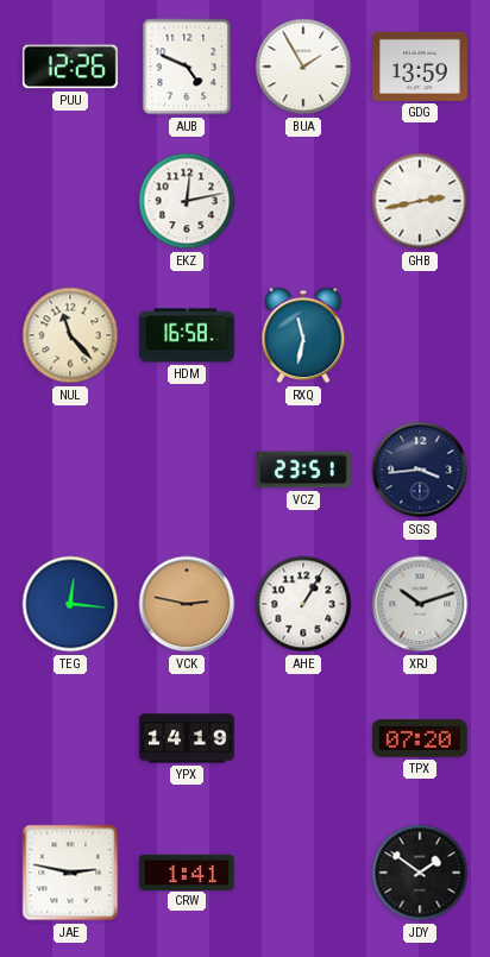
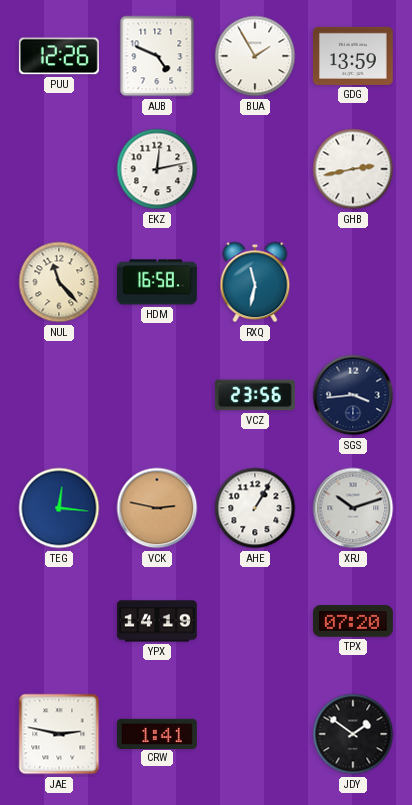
VCZ: 23:51 -> 23:56
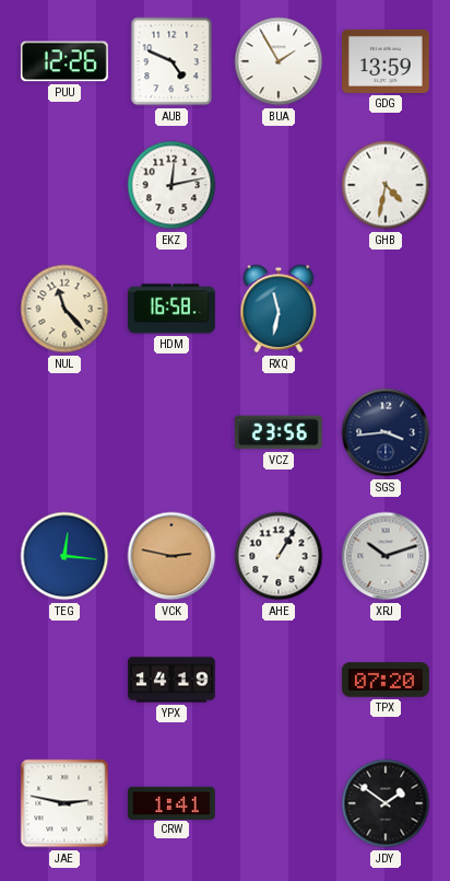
GHB: 2:43 -> 4:32
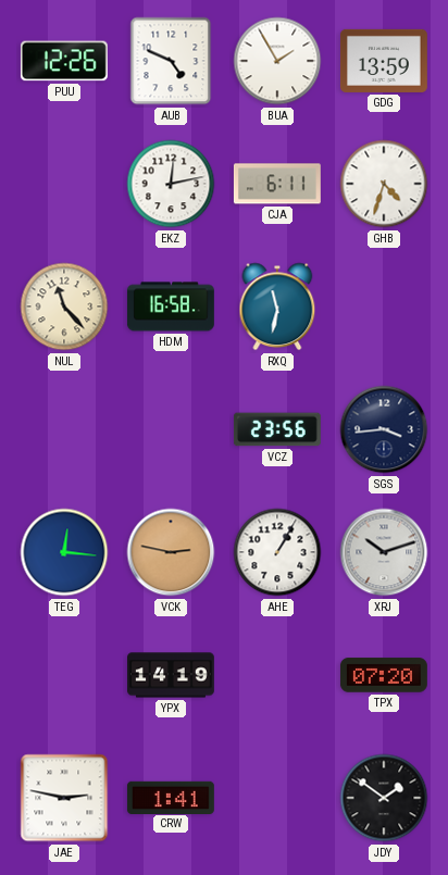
CJA: none -> 6:11
GHB: 4:32 -> 4:33
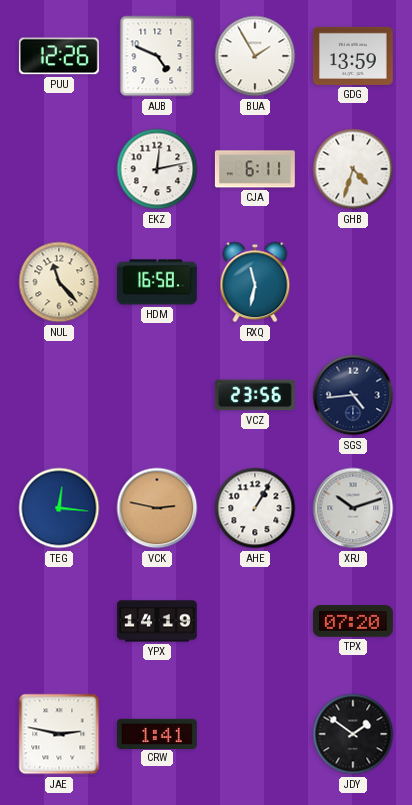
SGS: 3:44 -> 4:44
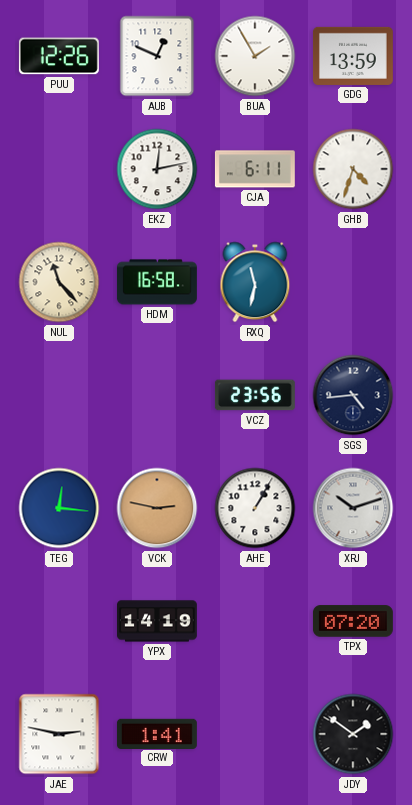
AUB: 4:49 -> 12:49
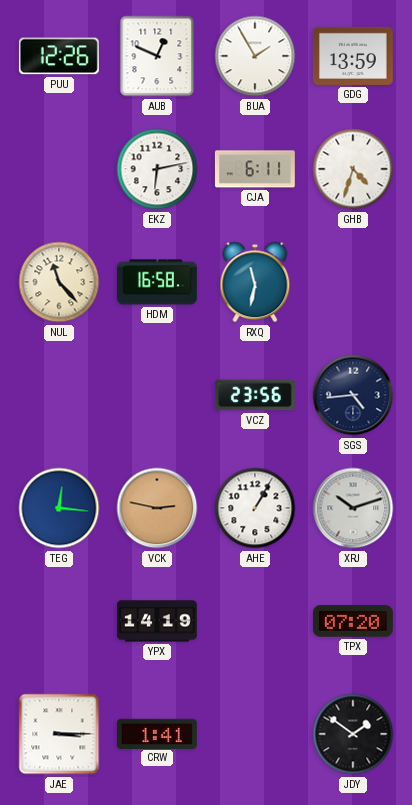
EKZ: 12:13 -> 6:13
JAE: 2:47 -> 3:15
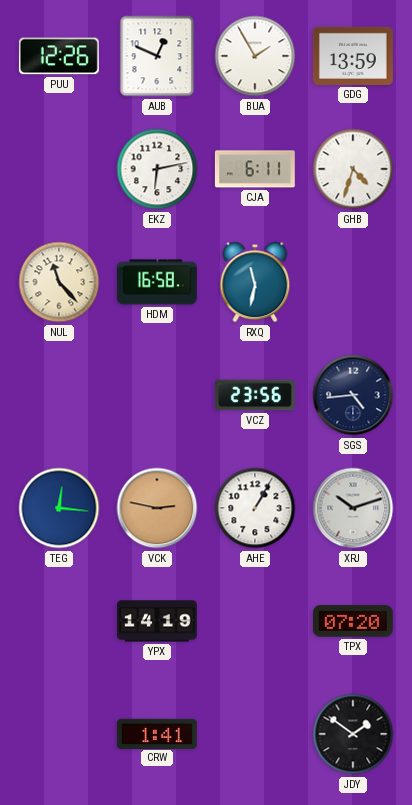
JAE: 3:15 -> none
